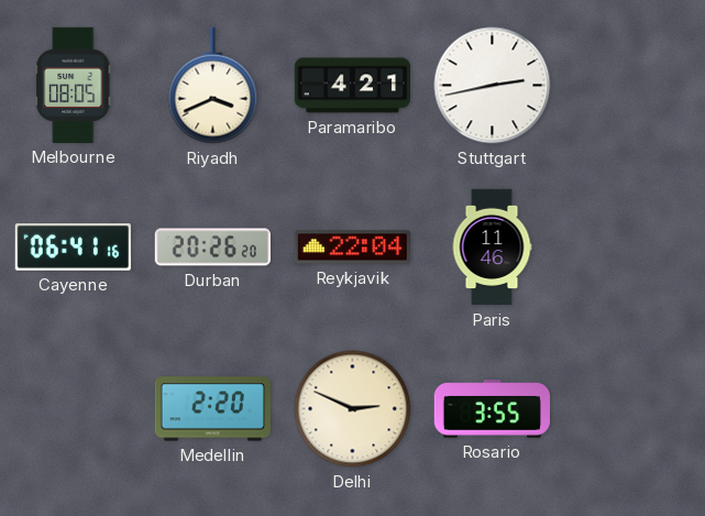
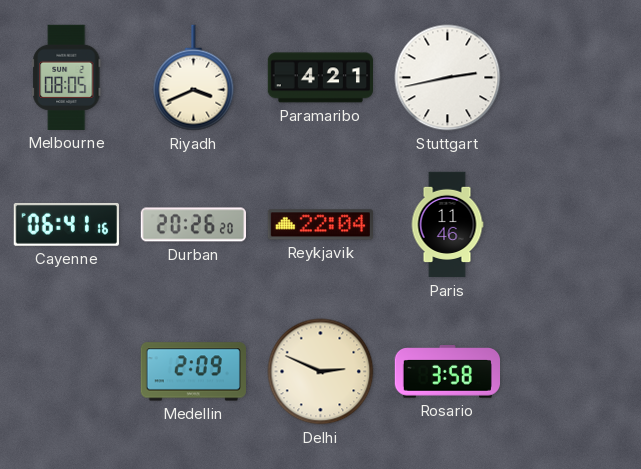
Medellin: 2:20 -> 2:09
Rosario: 3:55 -> 3:58
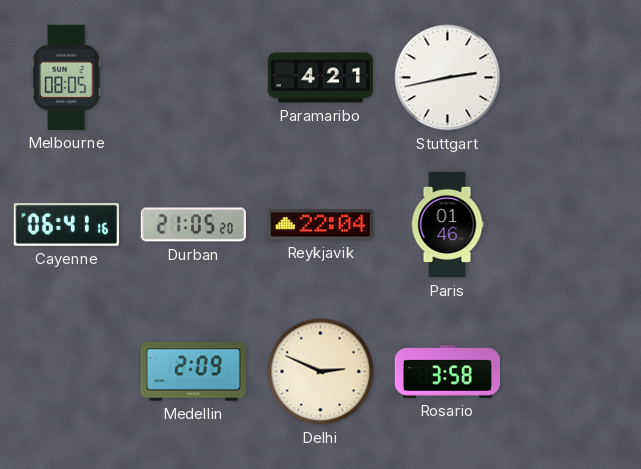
Riyadh: 3:41 -> none
Durban: 20:26 -> 21:05
Paris: 11:46 -> 01:46
